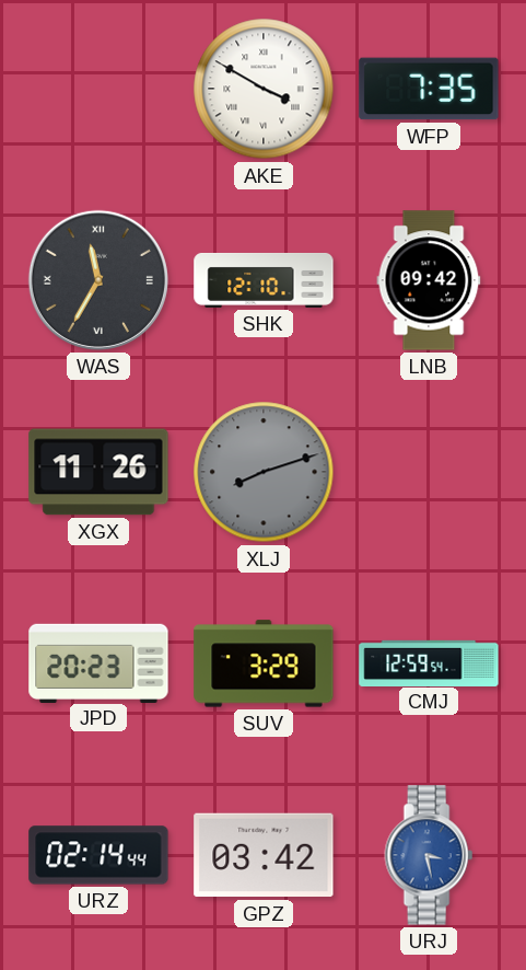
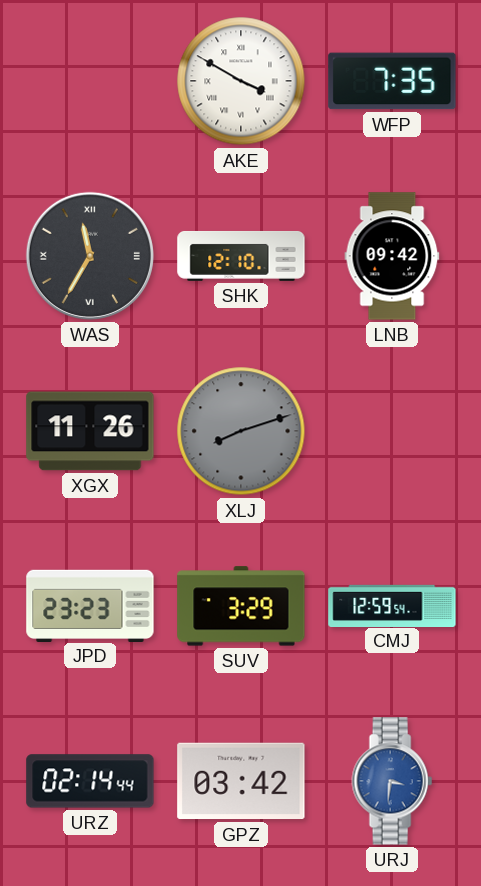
JPD: 20:23 -> 23:23
URJ: 3:28 -> 3:31
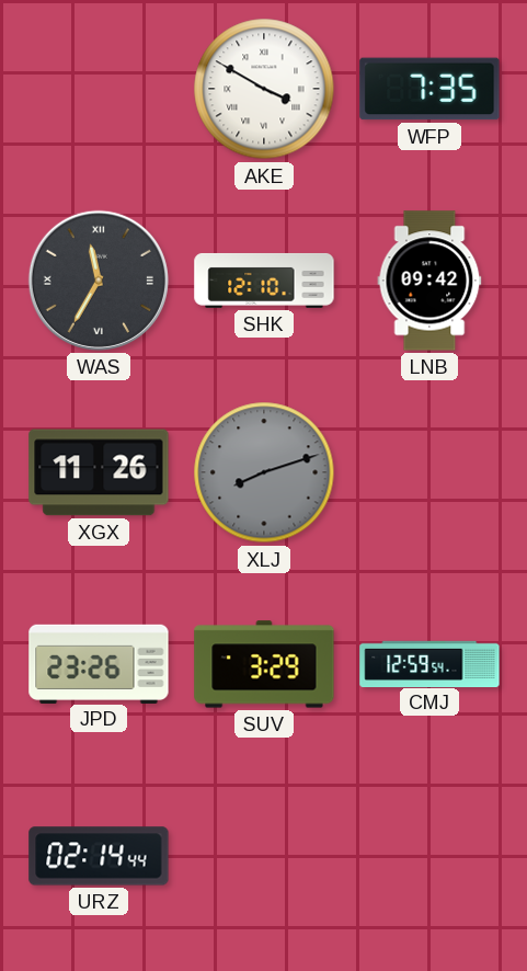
JPD: 23:23 -> 23:26
GPZ: 03:42 -> none
URJ: 3:31 -> none
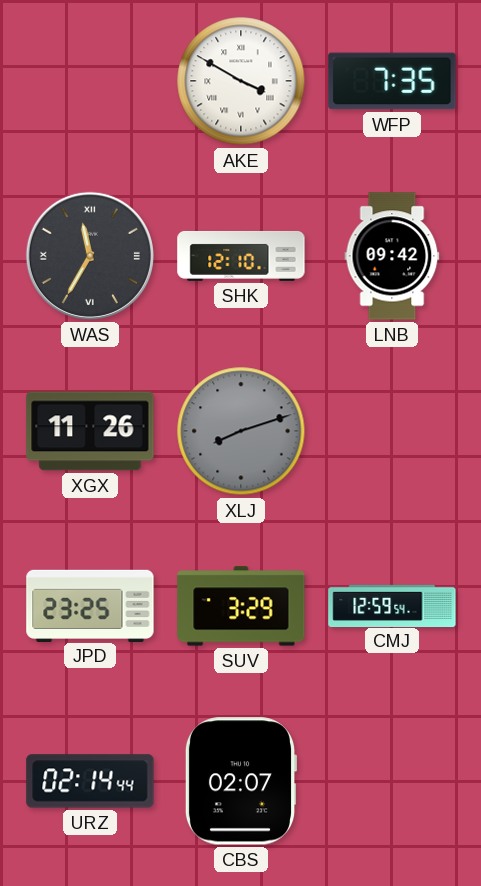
JPD: 23:26 -> 23:25
CBS: none -> 02:07
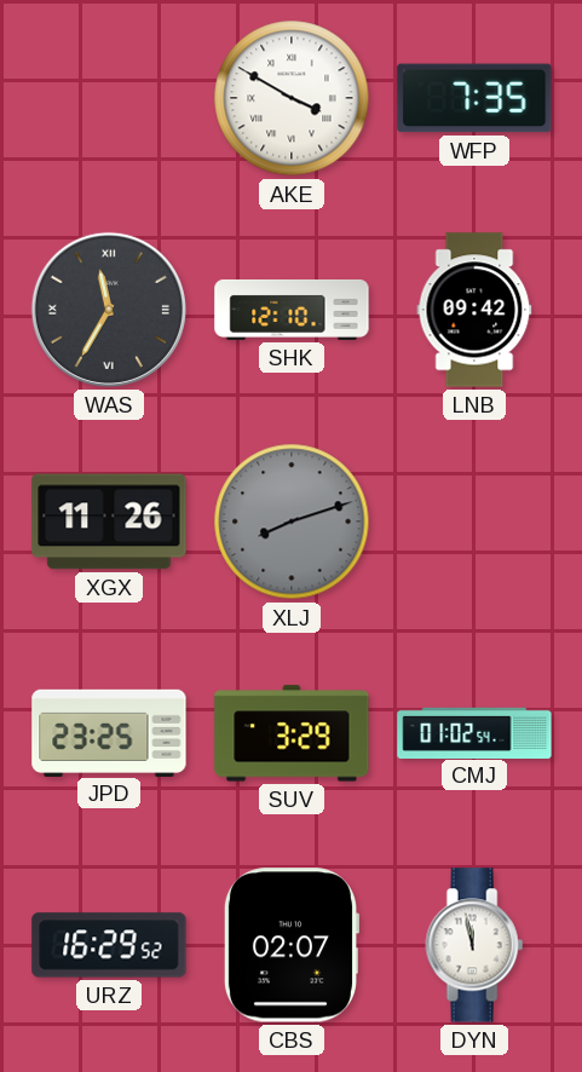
CMJ: 12:59 -> 01:02
URZ: 02:14 -> 16:29
DYN: none -> 11:58
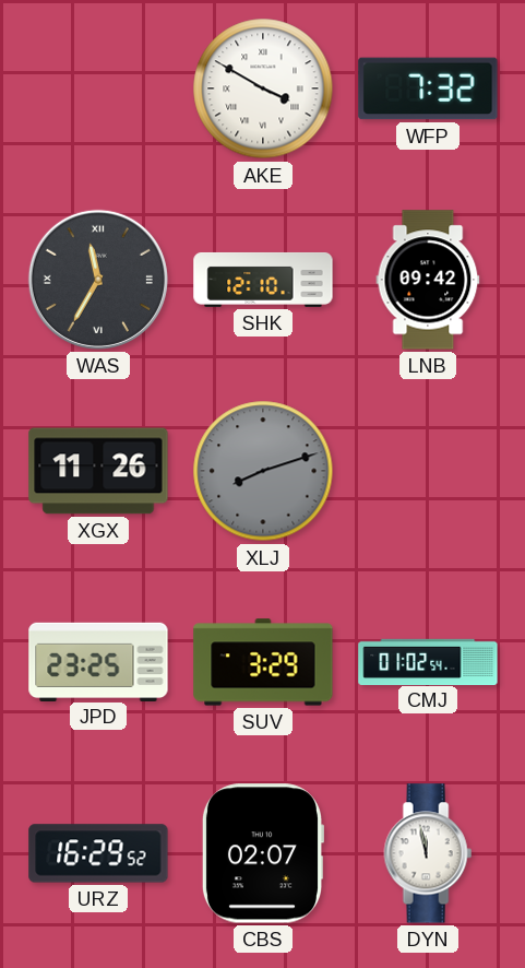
WFP: 7:35 -> 7:32
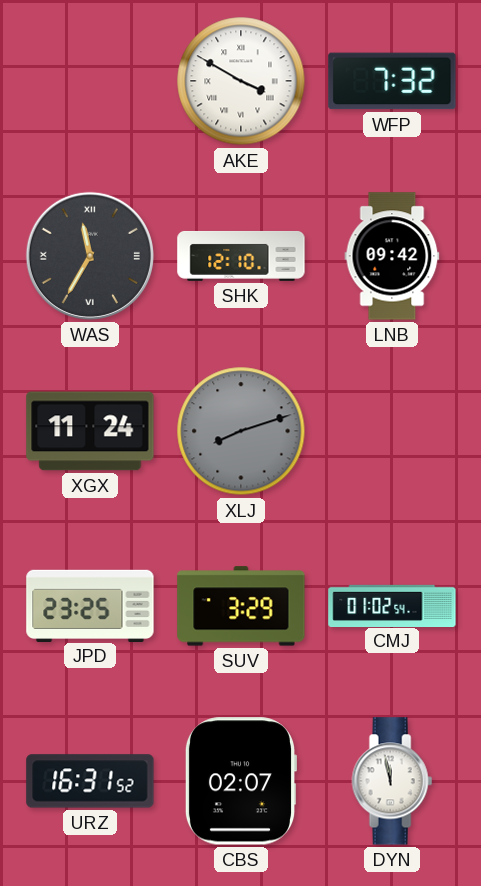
XGX: 11:26 -> 11:24
URZ: 16:29 -> 16:31
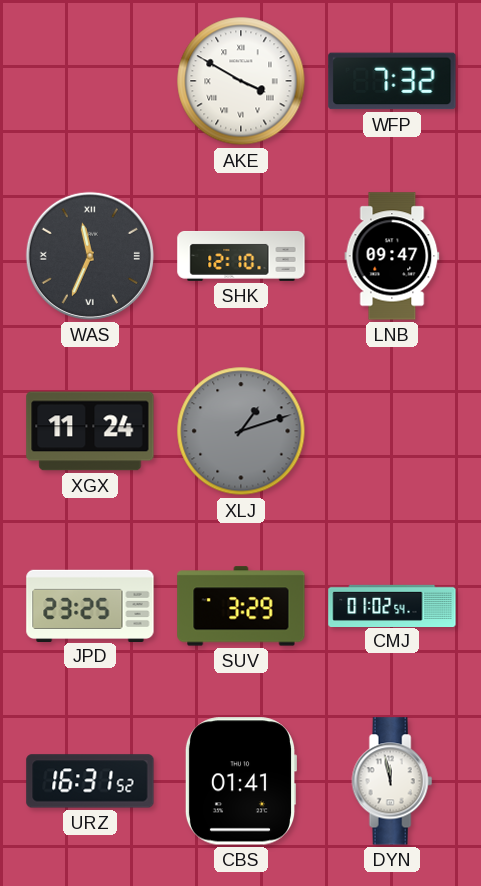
WAS: 11:35 -> 11:34
LNB: 09:42 -> 09:47
XLJ: 8:12 -> 1:12
CBS: 02:07 -> 01:41
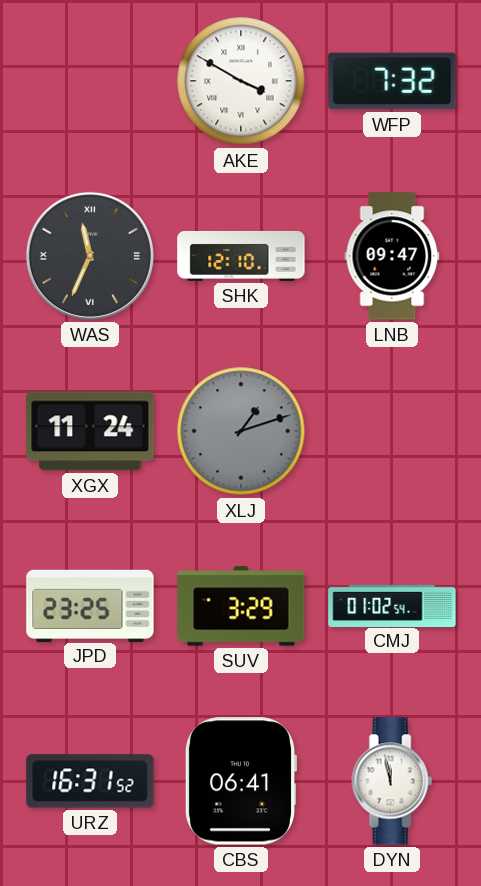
CBS: 01:41 -> 06:41
